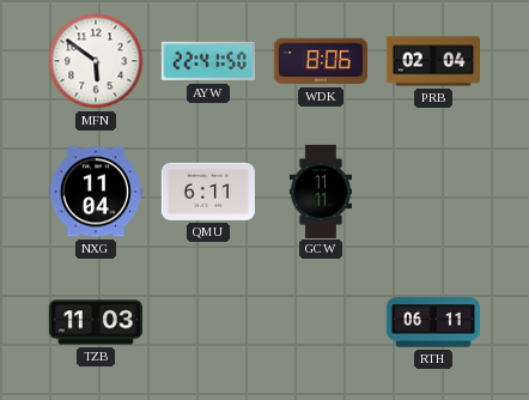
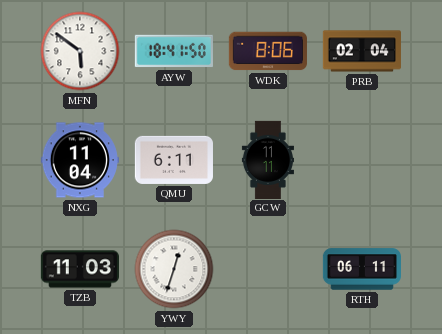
AYW: 22:41 -> 18:41
YWY: none -> 12:33
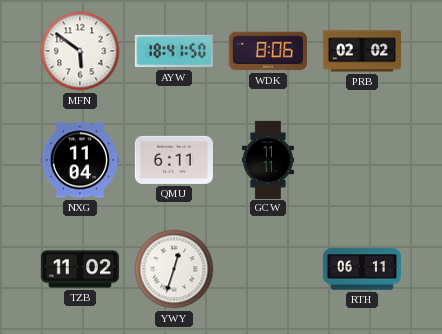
PRB: 02:04 -> 02:02
TZB: 11:03 -> 11:02
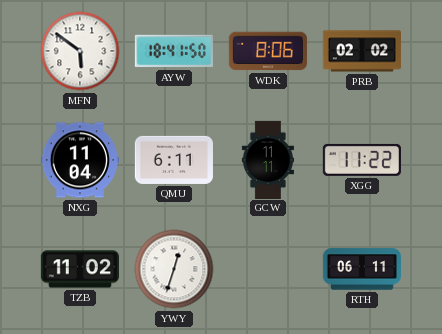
XGG: none -> 11:22
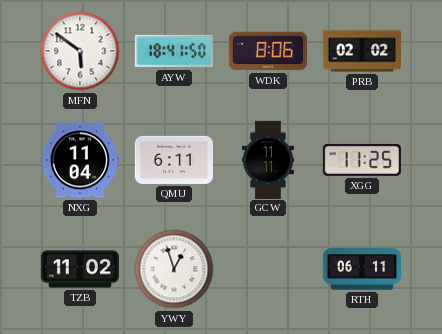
XGG: 11:22 -> 11:25
YWY: 12:33 -> 12:57
